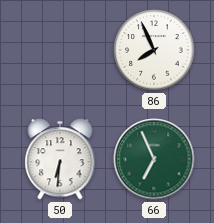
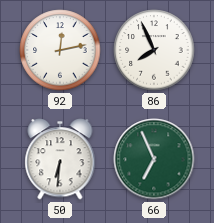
92: none -> 12:13
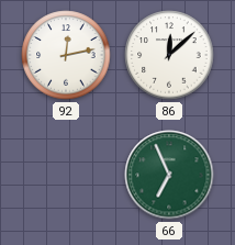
86: 7:56 -> 12:08
50: 6:31 -> none
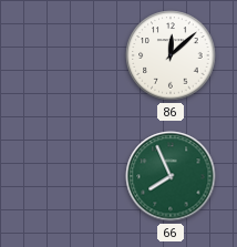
92: 12:13 -> none
66: 6:56 -> 7:56
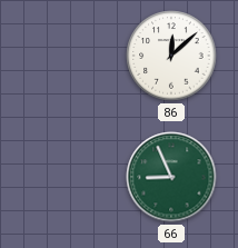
66: 7:56 -> 8:56
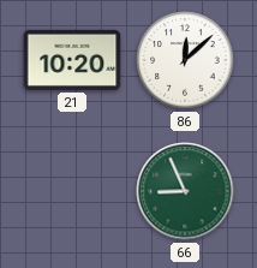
21: none -> 10:20
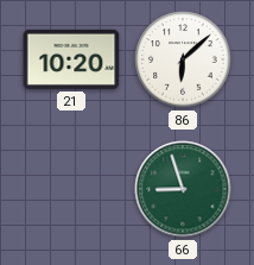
86: 12:08 -> 6:08
66: 8:56 -> 8:57
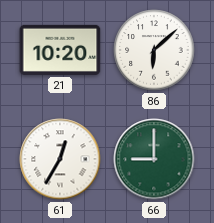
61: none -> 12:35
66: 8:57 -> 9:00
